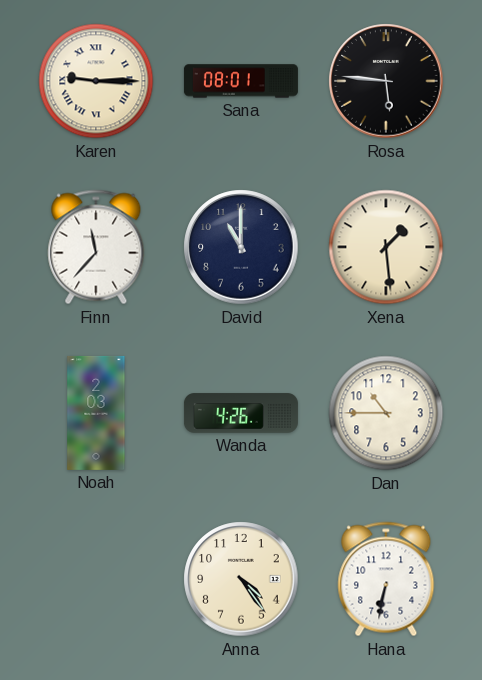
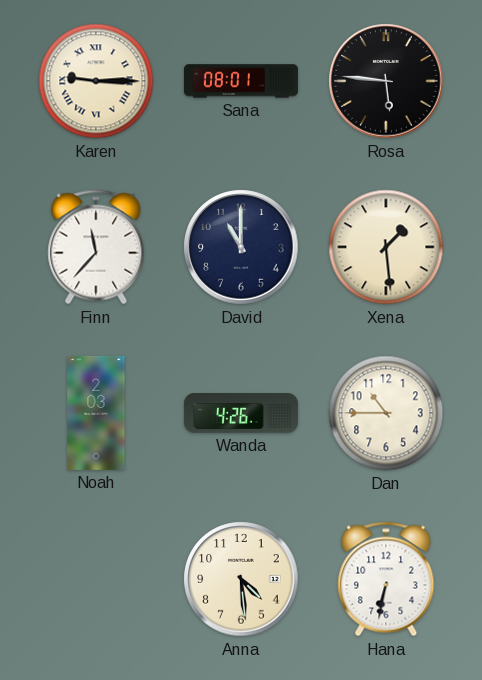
Anna: 4:24 -> 4:29
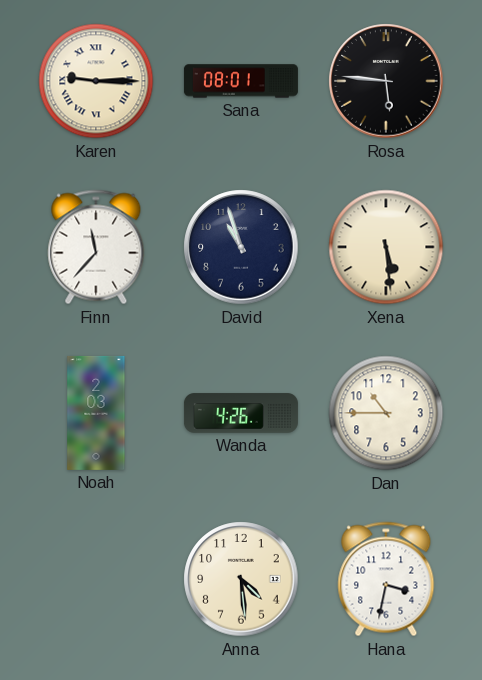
David: 11:00 -> 10:57
Xena: 1:29 -> 5:29
Hana: 6:32 -> 3:32
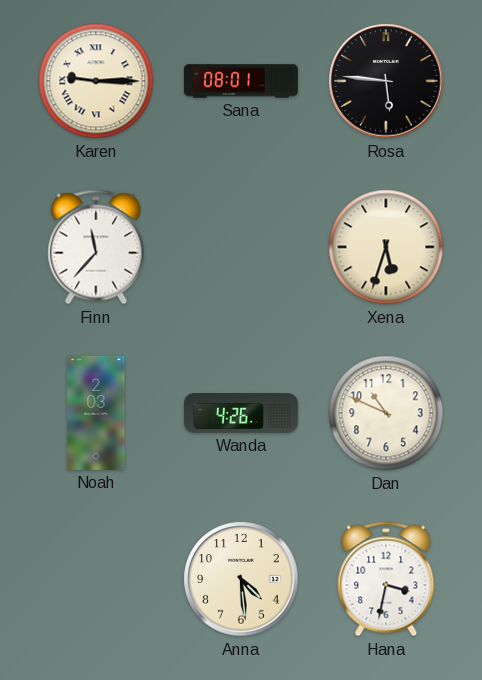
David: 10:57 -> none
Xena: 5:29 -> 5:33
Dan: 10:45 -> 10:49
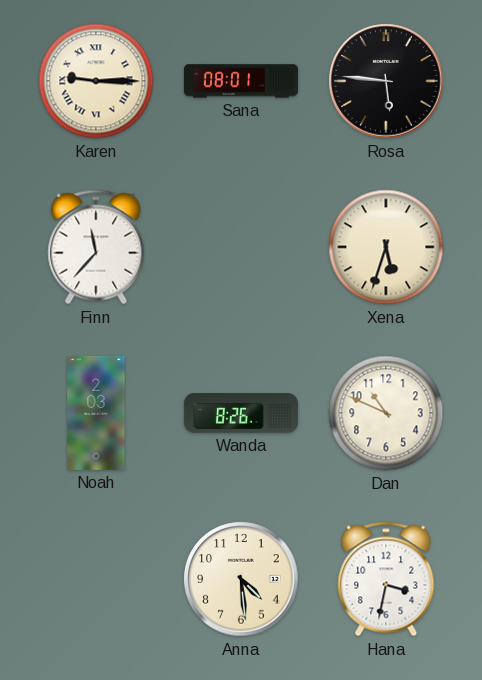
Wanda: 4:26 -> 8:26
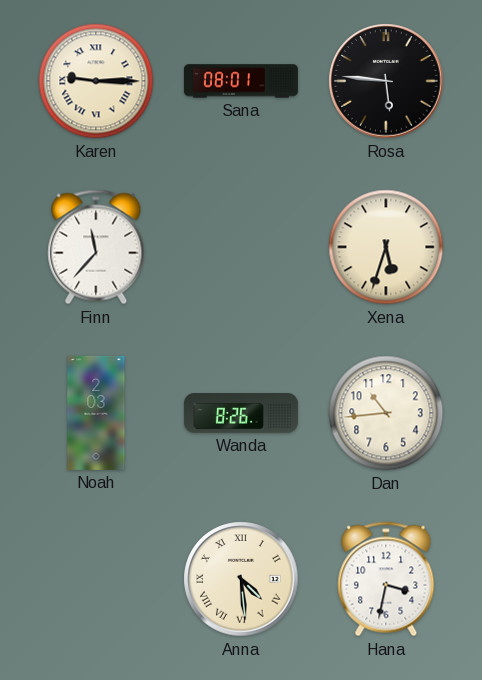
Dan: 10:49 -> 10:44
Anna numerals: Arabic -> Roman
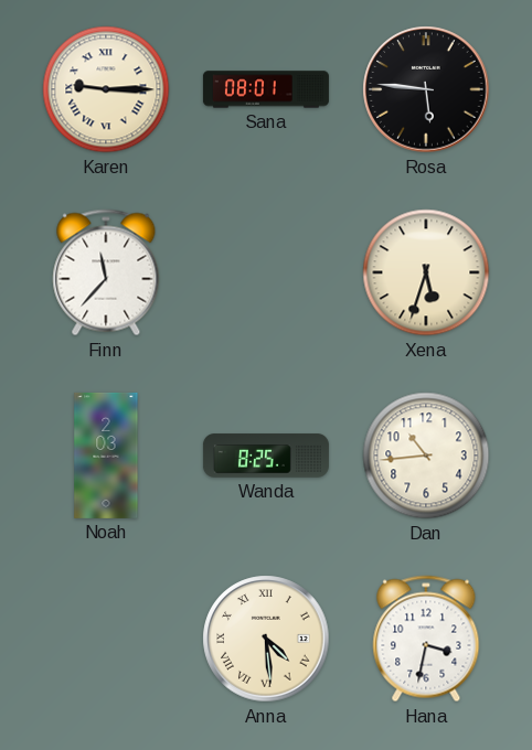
Wanda: 8:26 -> 8:25
